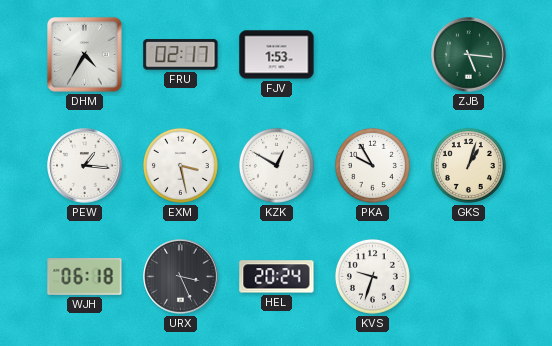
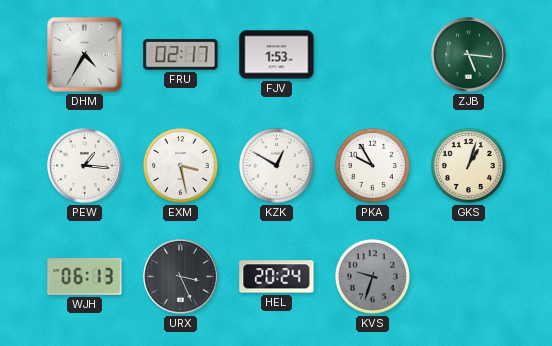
WJH: 06:18 -> 06:13
KVS dial: white -> grey
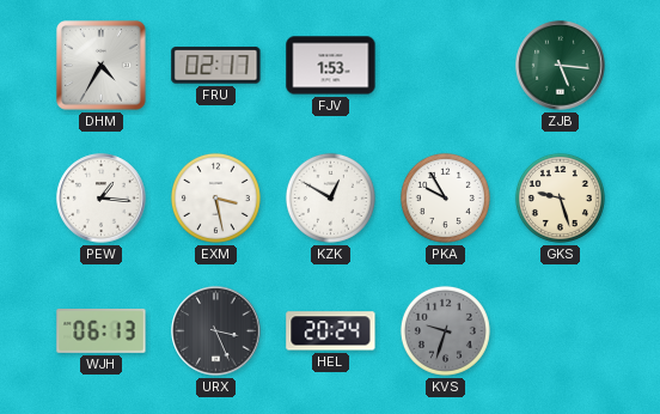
GKS: 1:03 -> 9:27
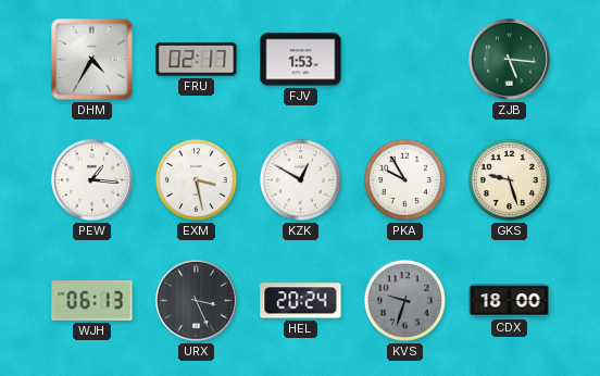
CDX: none -> 18:00
